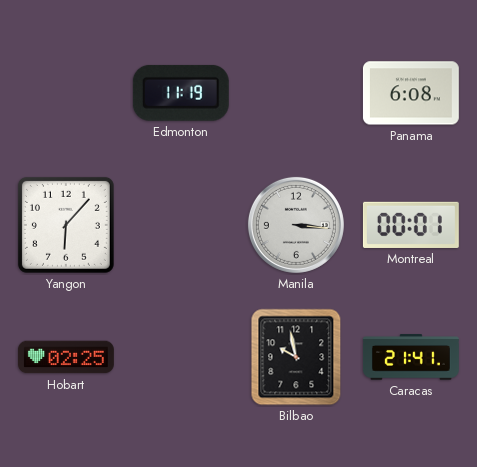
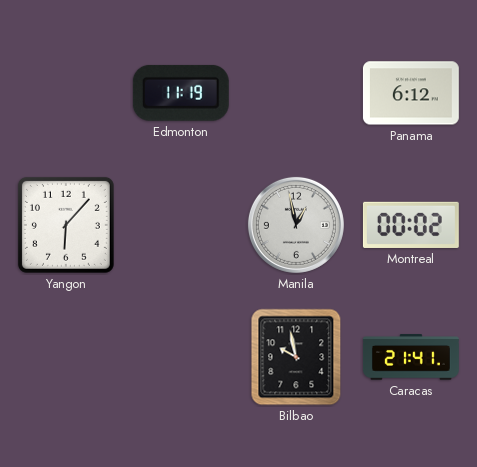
Panama: 6:08 -> 6:12
Manila: 3:16 -> 12:58
Montreal: 00:01 -> 00:02
Hobart: 02:25 -> none
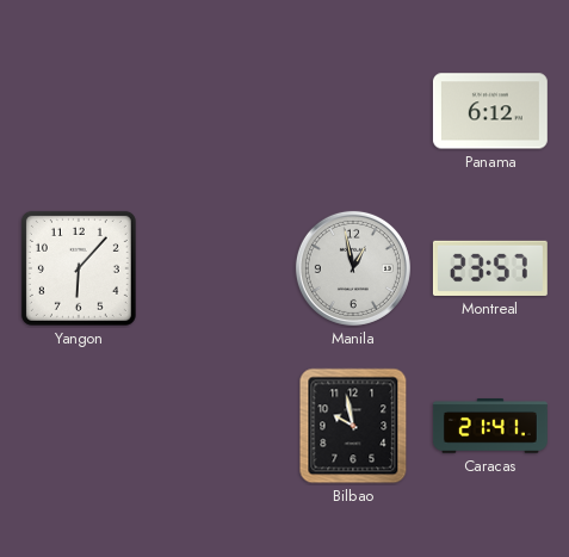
Edmonton: 11:19 -> none
Montreal: 00:02 -> 23:57
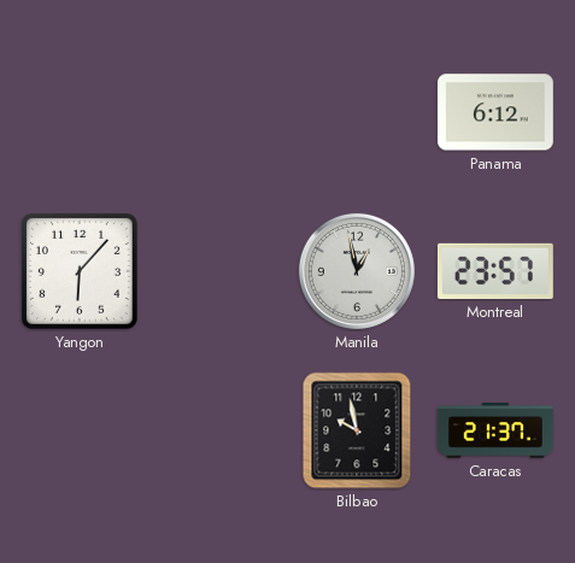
Caracas: 21:41 -> 21:37
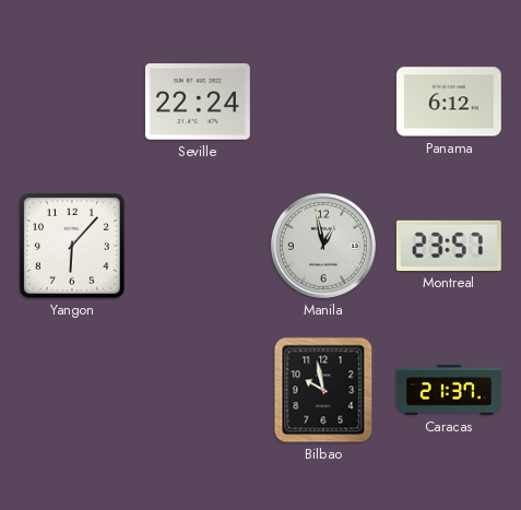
Seville: none -> 22:24
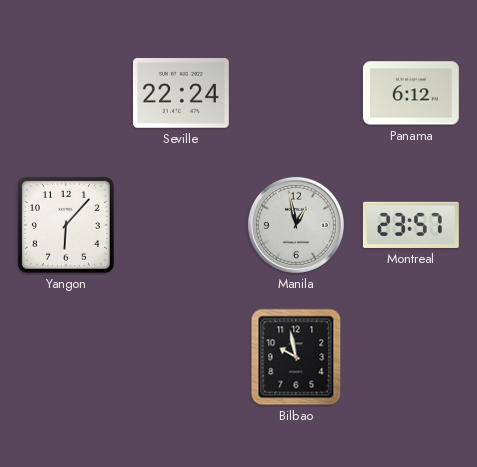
Caracas: 21:37 -> none
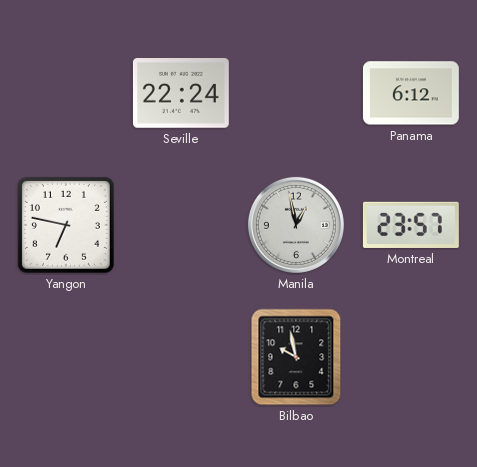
Yangon: 6:07 -> 6:47
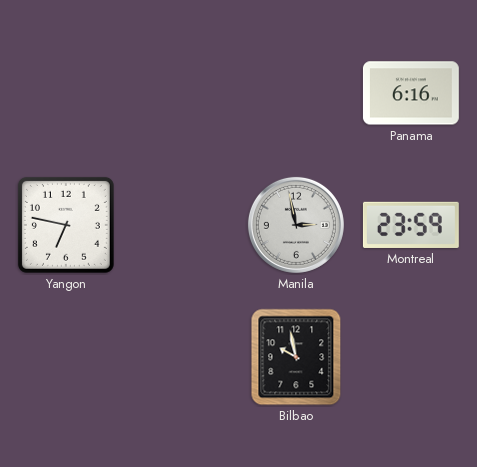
Seville: 22:24 -> none
Panama: 6:12 -> 6:16
Manila: 12:58 -> 2:58
Montreal: 23:57 -> 23:59
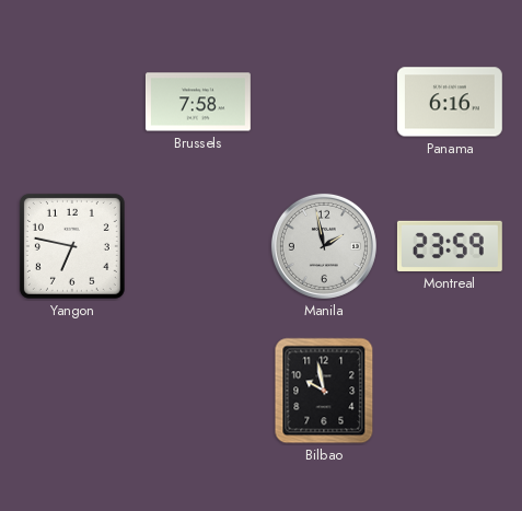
Brussels: none -> 7:58
Manila: 2:58 -> 1:58
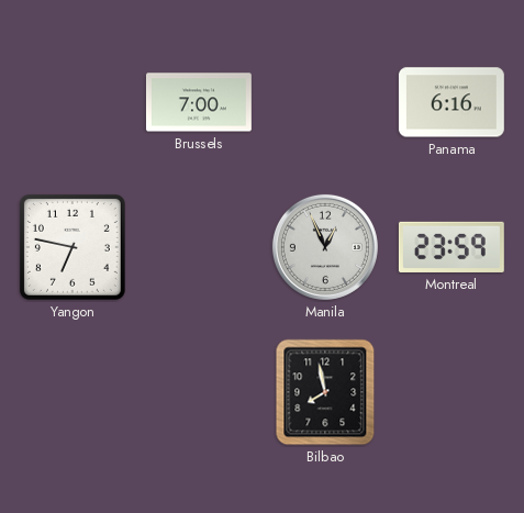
Brussels: 7:58 -> 7:00
Manila: 1:58 -> 12:56
Bilbao: 9:58 -> 7:58
